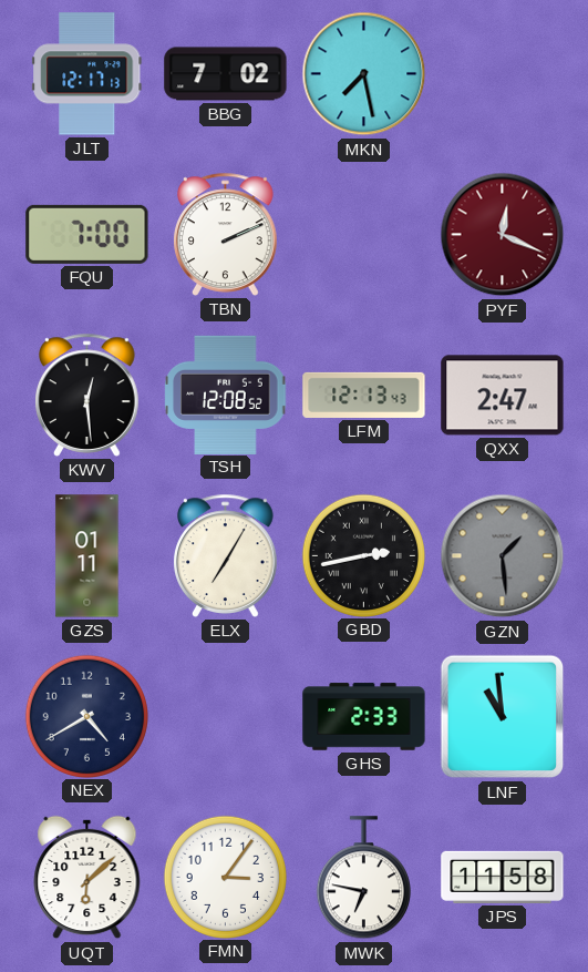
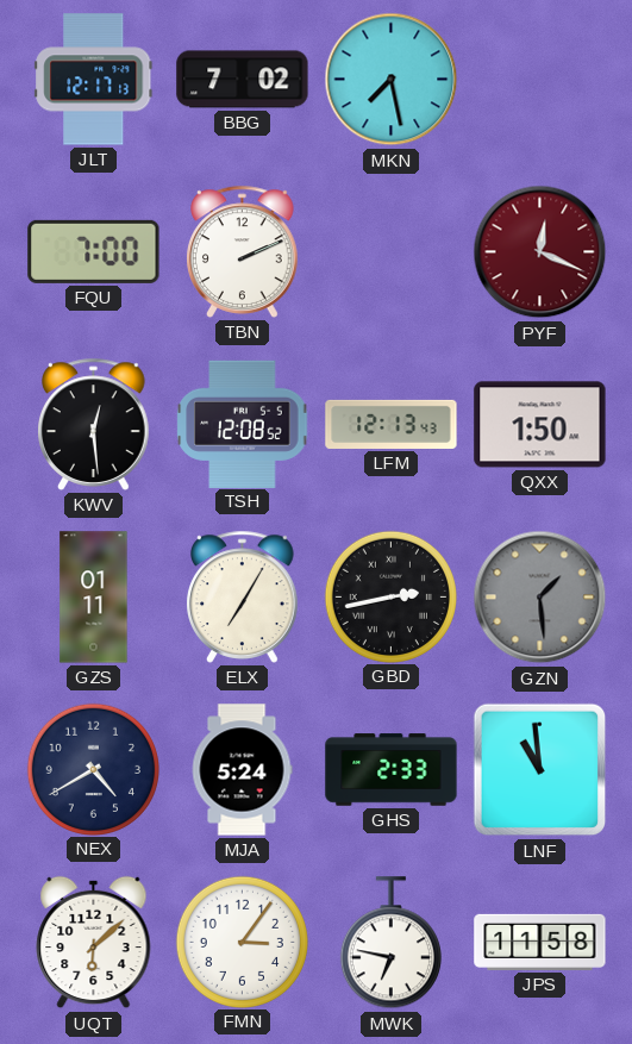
QXX: 2:47 -> 1:50
MJA: none -> 5:24
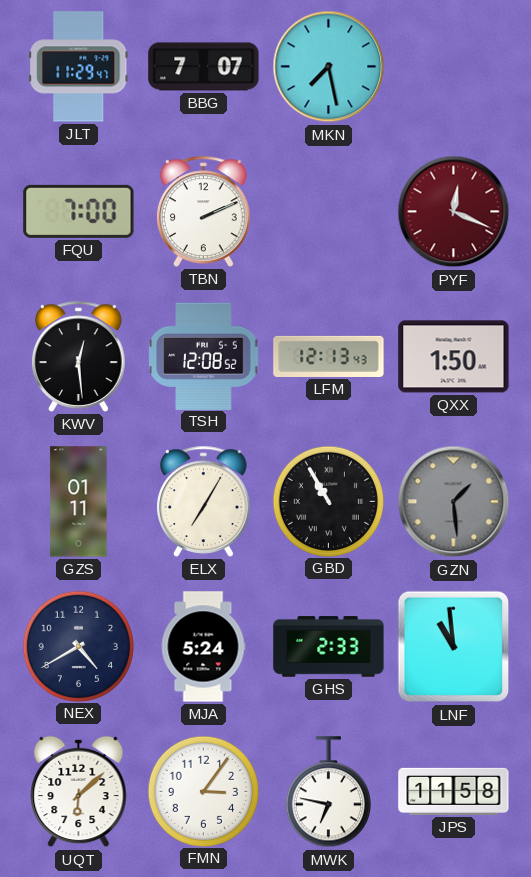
JLT: 12:17 -> 11:29
BBG: 7:02 -> 7:07
GBD: 2:43 -> 10:55
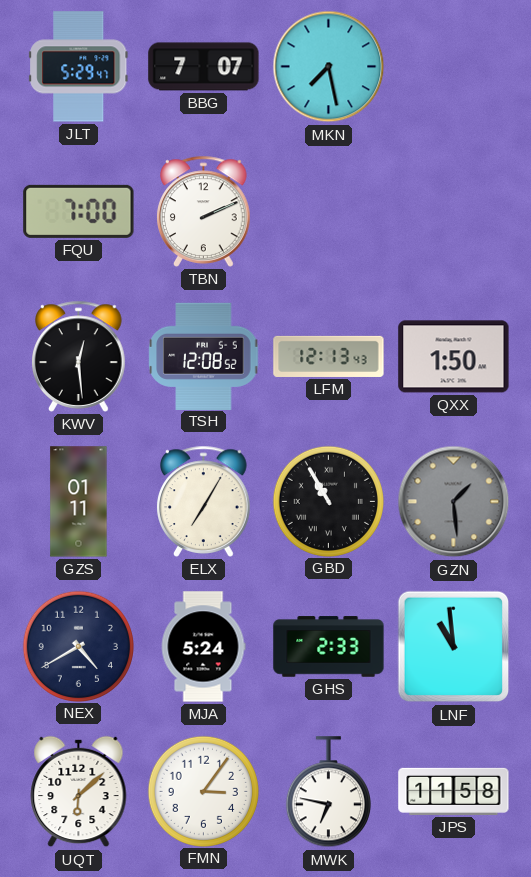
JLT: 11:29 -> 5:29
PYF: 12:19 -> none
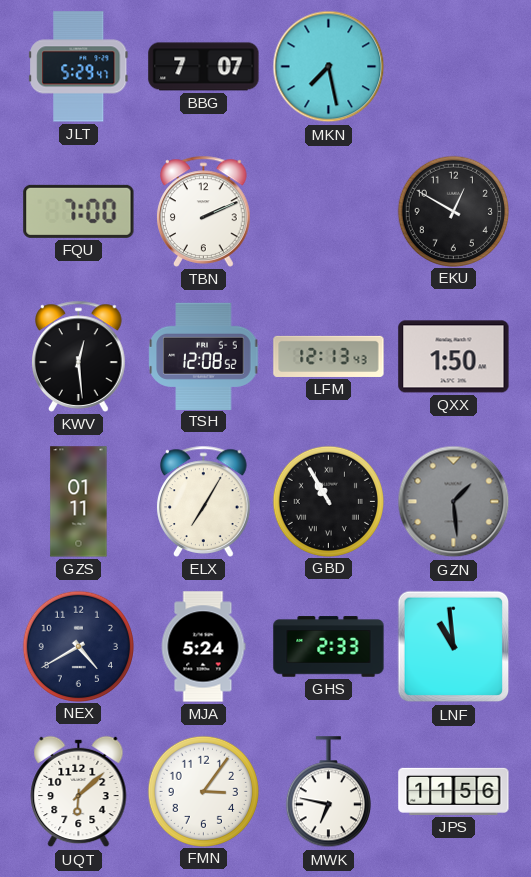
EKU: none -> 12:50
JPS: 11:58 -> 11:56
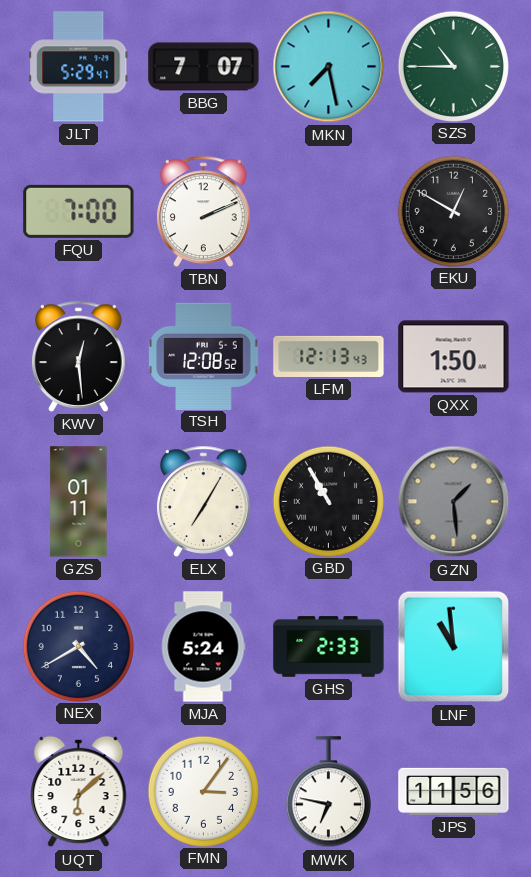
SZS: none -> 10:45
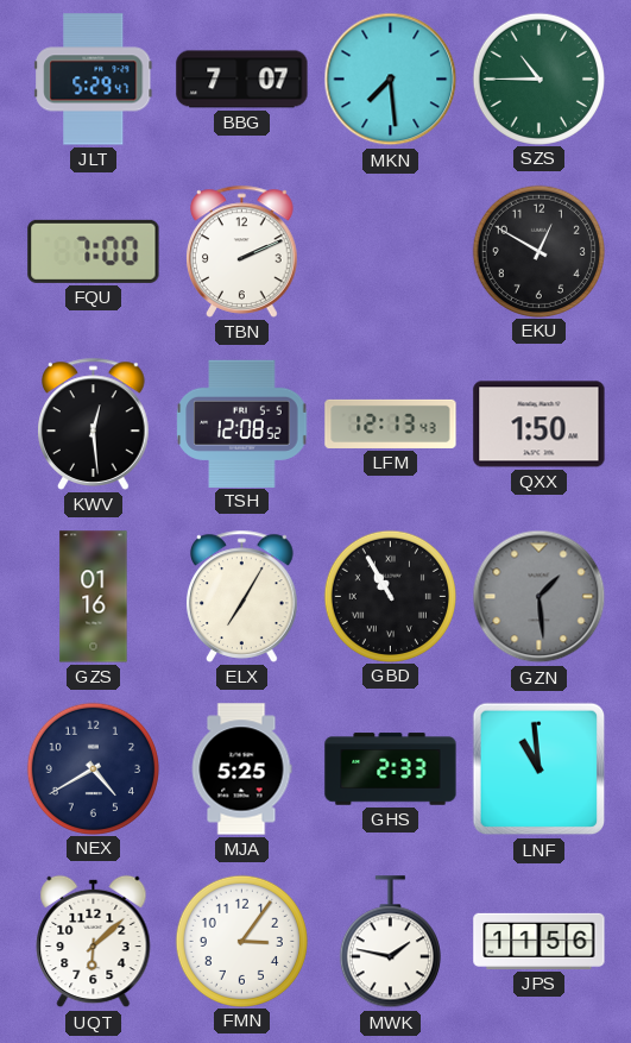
MKN: 7:28 -> 7:29
GZS: 01:11 -> 01:16
MJA: 5:24 -> 5:25
MWK: 6:47 -> 1:47
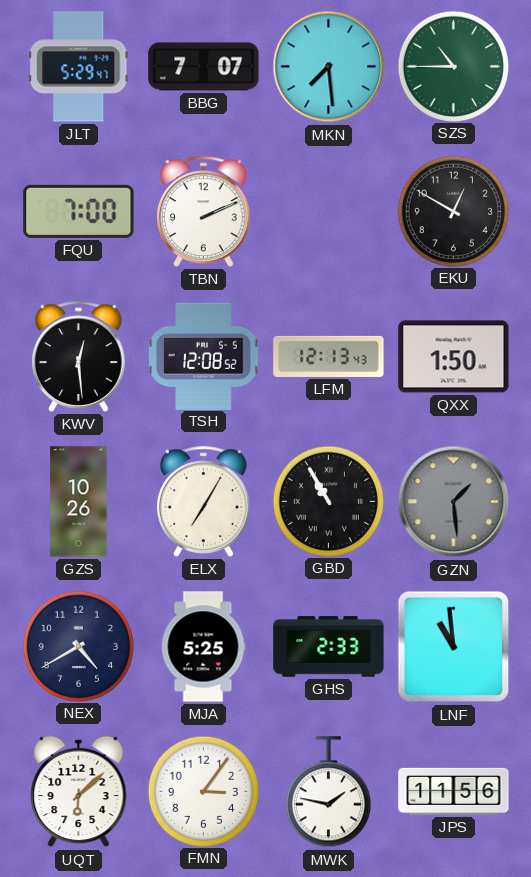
GZS: 01:16 -> 10:26
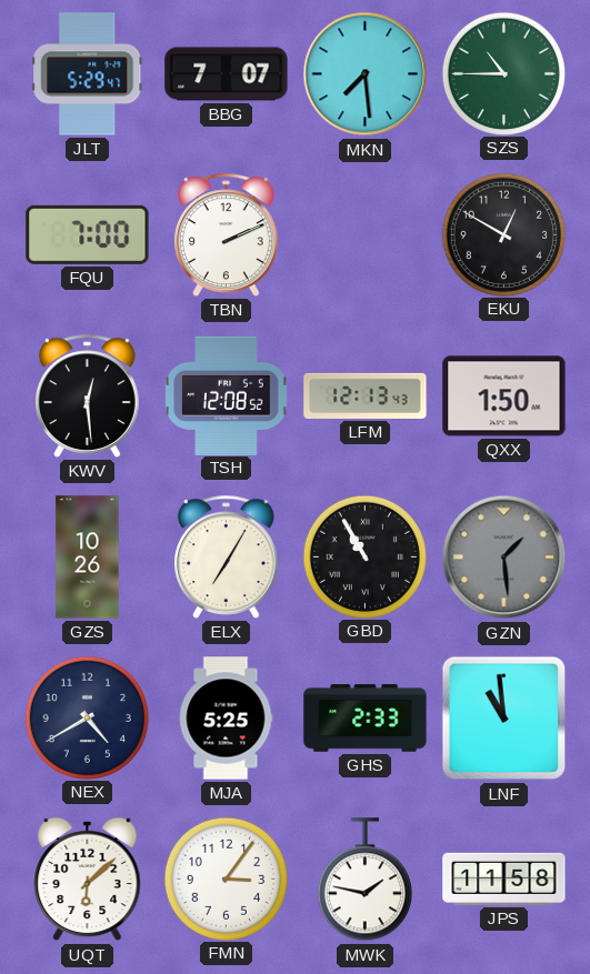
JPS: 11:56 -> 11:58
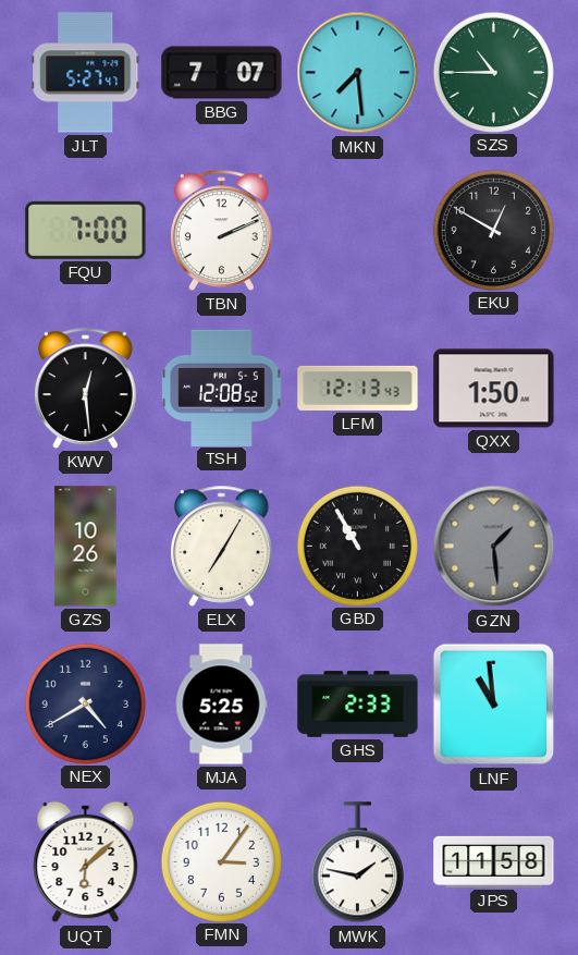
JLT: 5:29 -> 5:27
